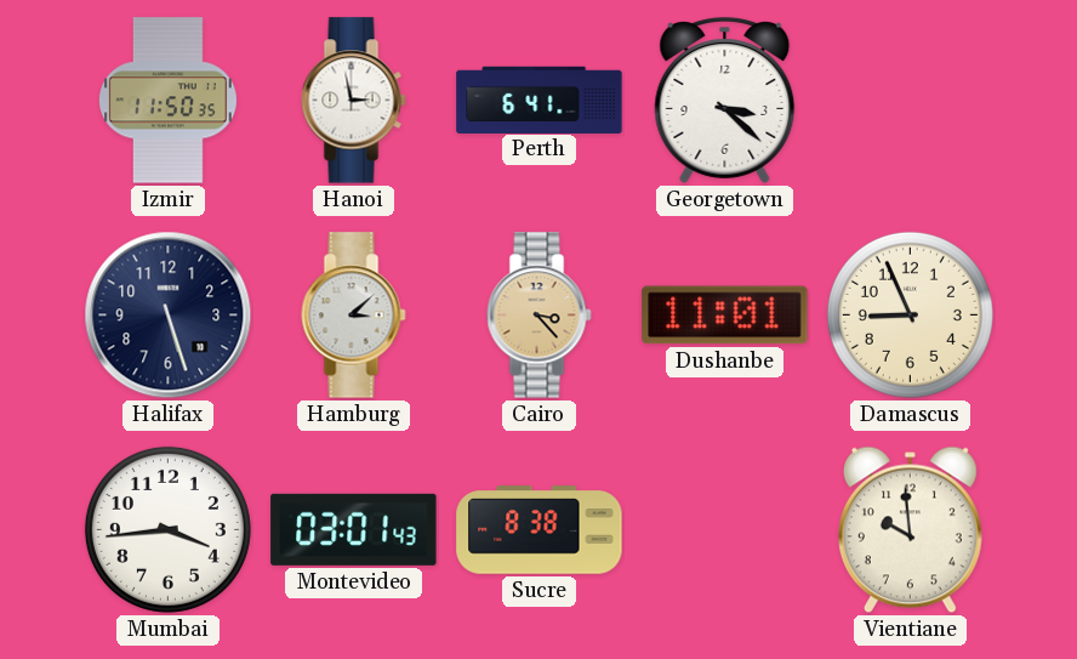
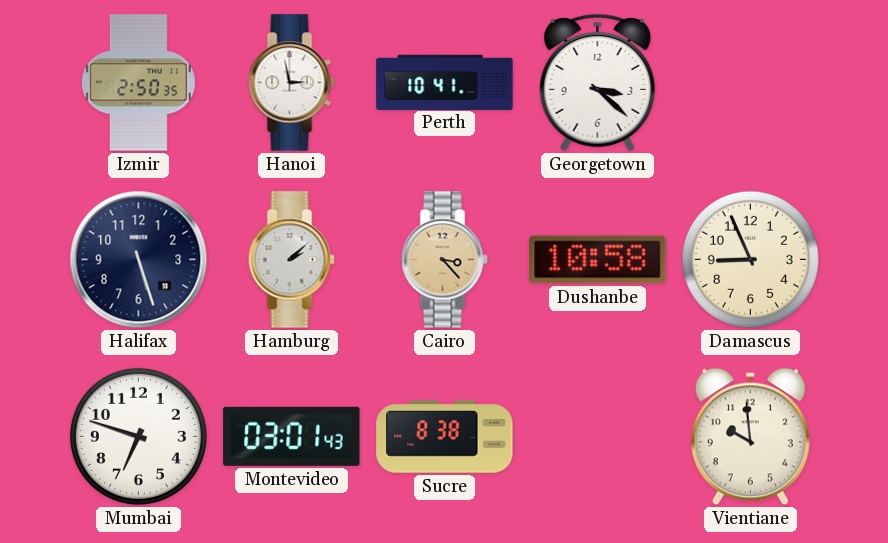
Izmir: 11:50 -> 2:50
Perth: 6:41 -> 10:41
Hamburg: 3:08 -> 2:08
Dushanbe: 11:01 -> 10:58
Mumbai: 3:44 -> 6:48
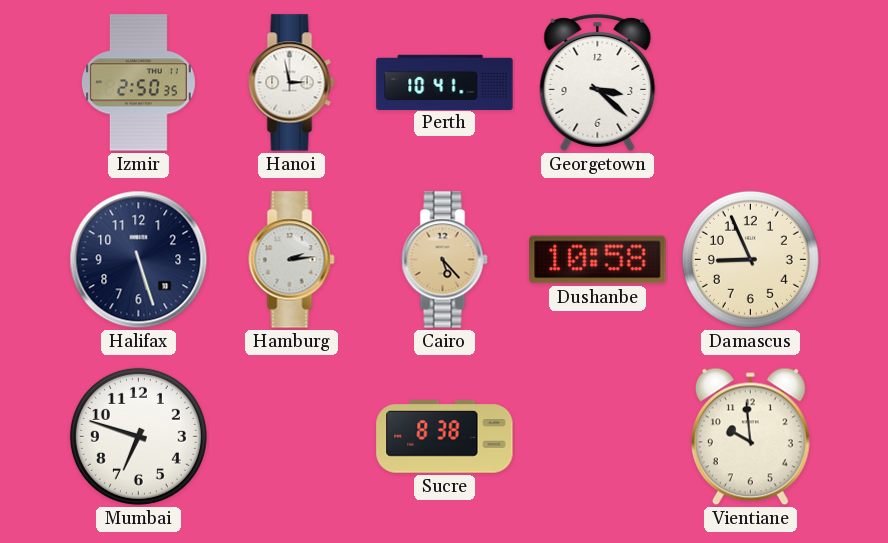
Hamburg: 2:08 -> 2:14
Cairo: 3:23 -> 5:23
Montevideo: 03:01 -> none
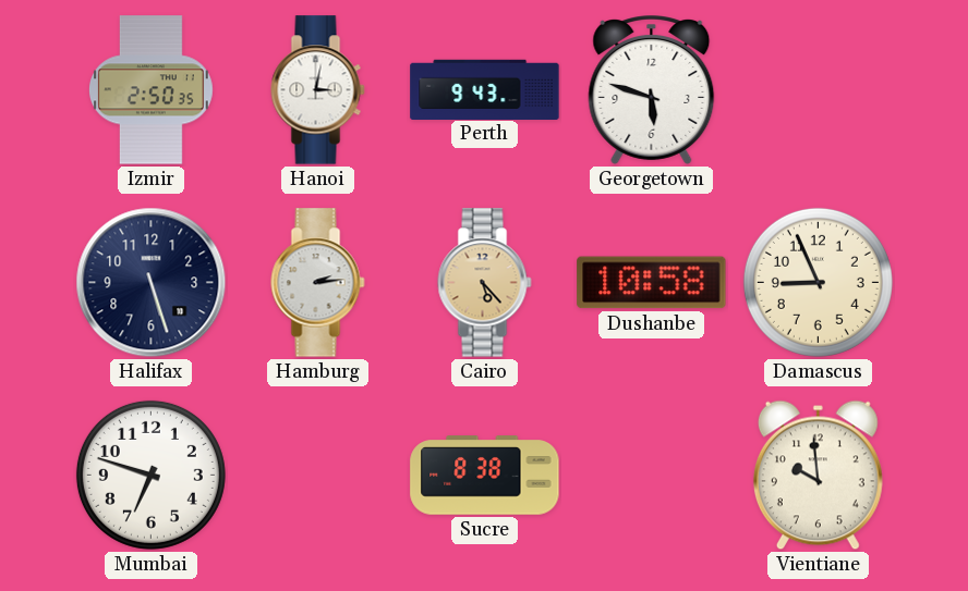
Hanoi: 2:58 -> 3:02
Perth: 10:41 -> 9:43
Georgetown: 3:22 -> 5:48
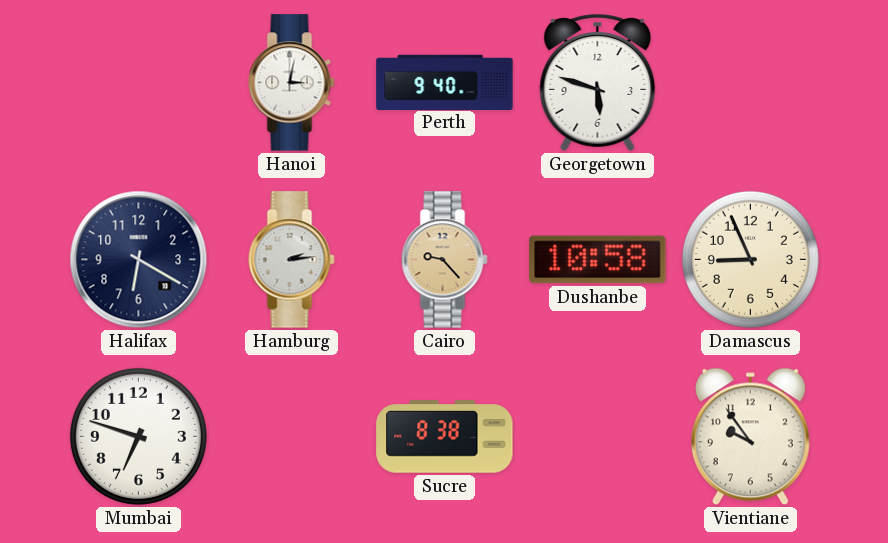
Izmir: 2:50 -> none
Perth: 9:43 -> 9:40
Halifax: 5:27 -> 6:20
Cairo: 5:23 -> 9:23
Vientiane: 9:59 -> 9:54
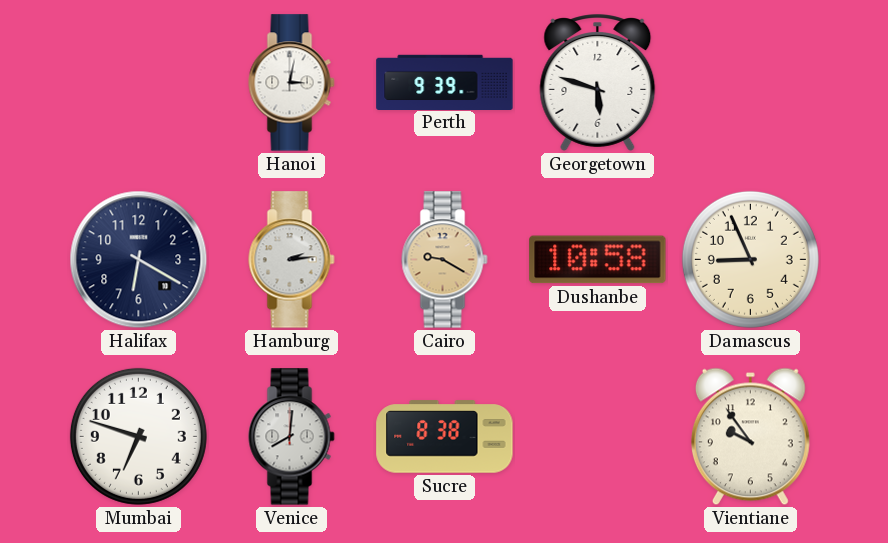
Perth: 9:40 -> 9:39
Cairo: 9:23 -> 9:20
Venice: none -> 8:01
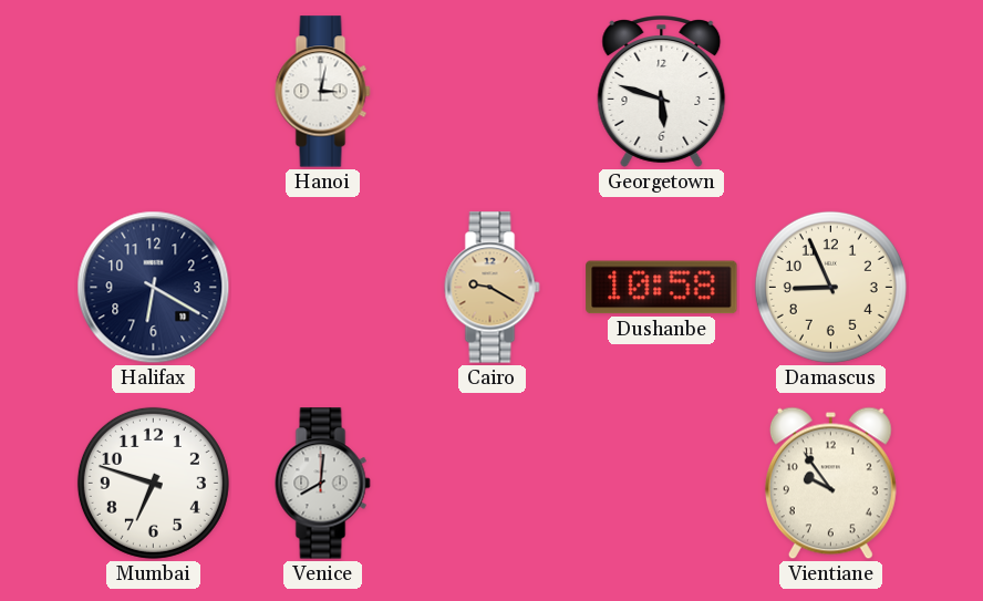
Perth: 9:39 -> none
Hamburg: 2:14 -> none
Sucre: 8:38 -> none
